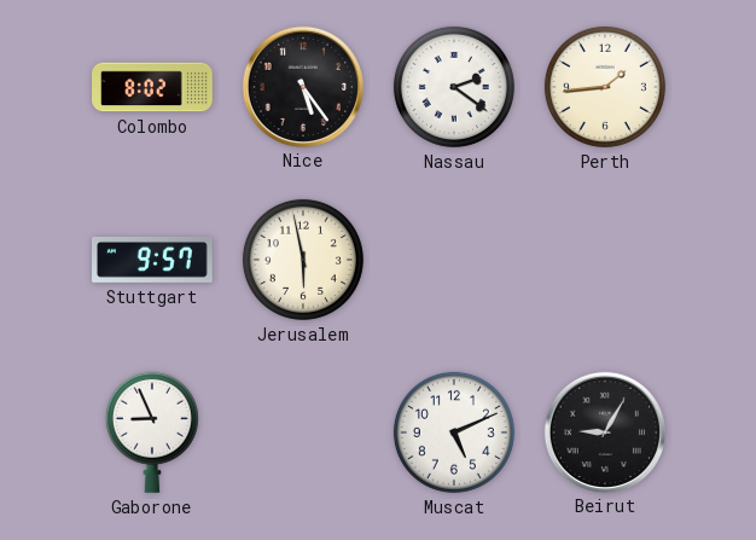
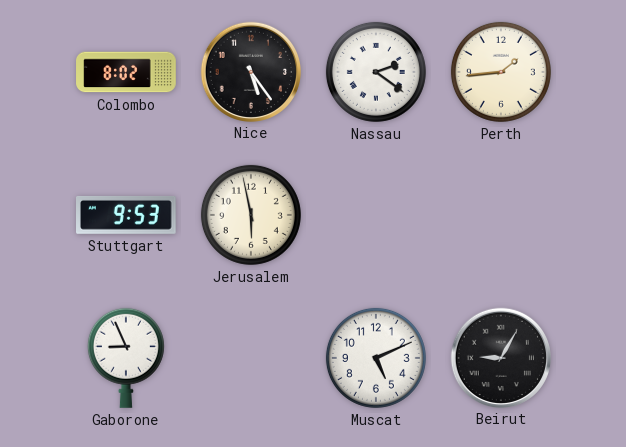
Stuttgart: 9:57 -> 9:53
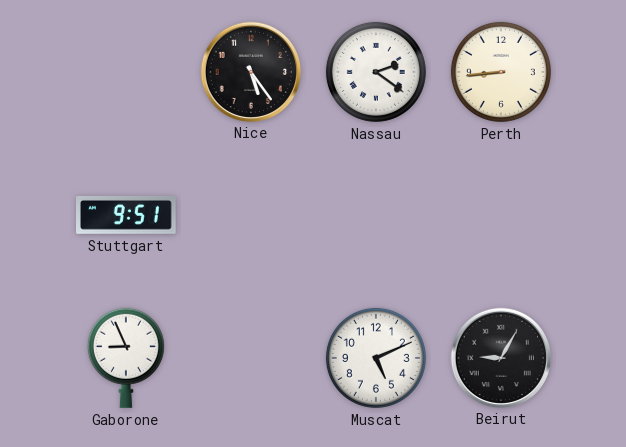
Colombo: 8:02 -> none
Perth: 1:44 -> 8:44
Stuttgart: 9:53 -> 9:51
Jerusalem: 5:58 -> none
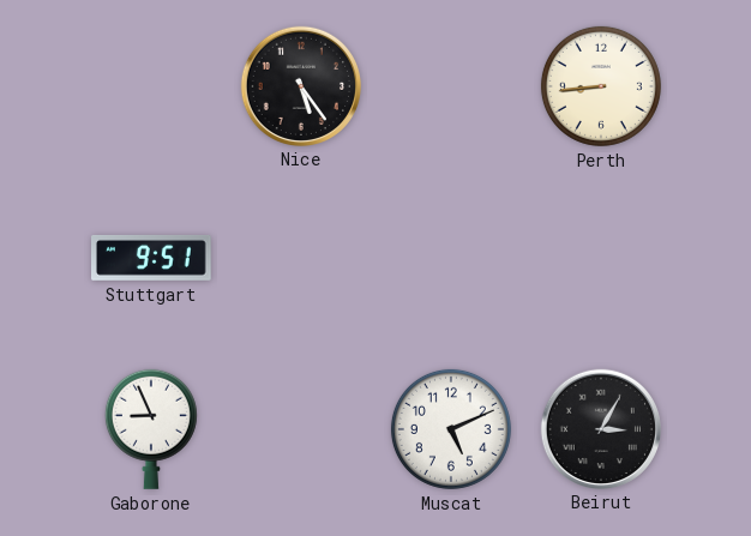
Nassau: 2:21 -> none
Beirut: 9:05 -> 3:05
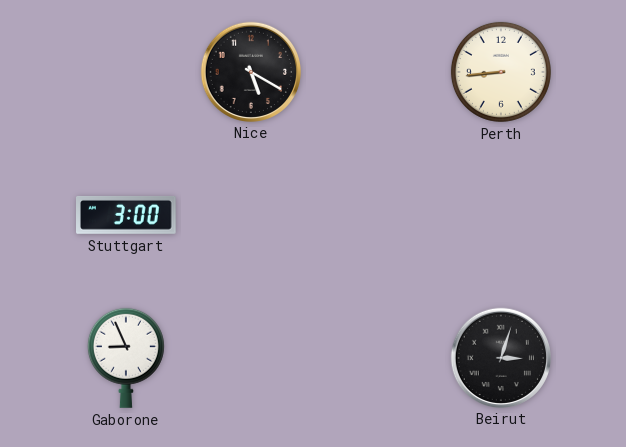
Nice: 5:24 -> 5:20
Stuttgart: 9:51 -> 3:00
Muscat: 5:11 -> none
Beirut: 3:05 -> 3:03
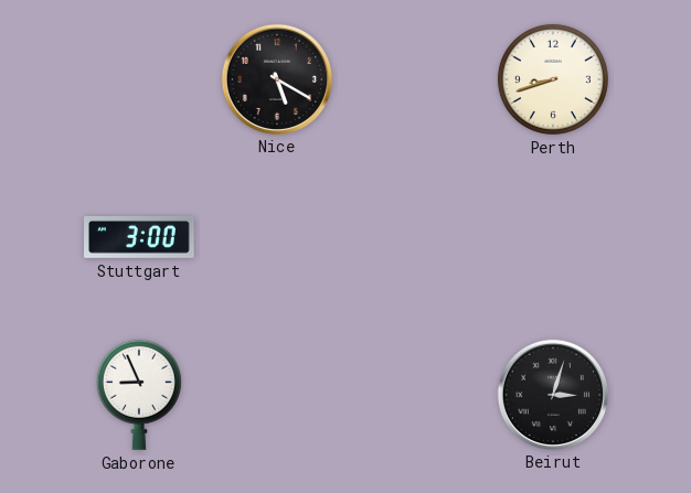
Perth: 8:44 -> 8:42
